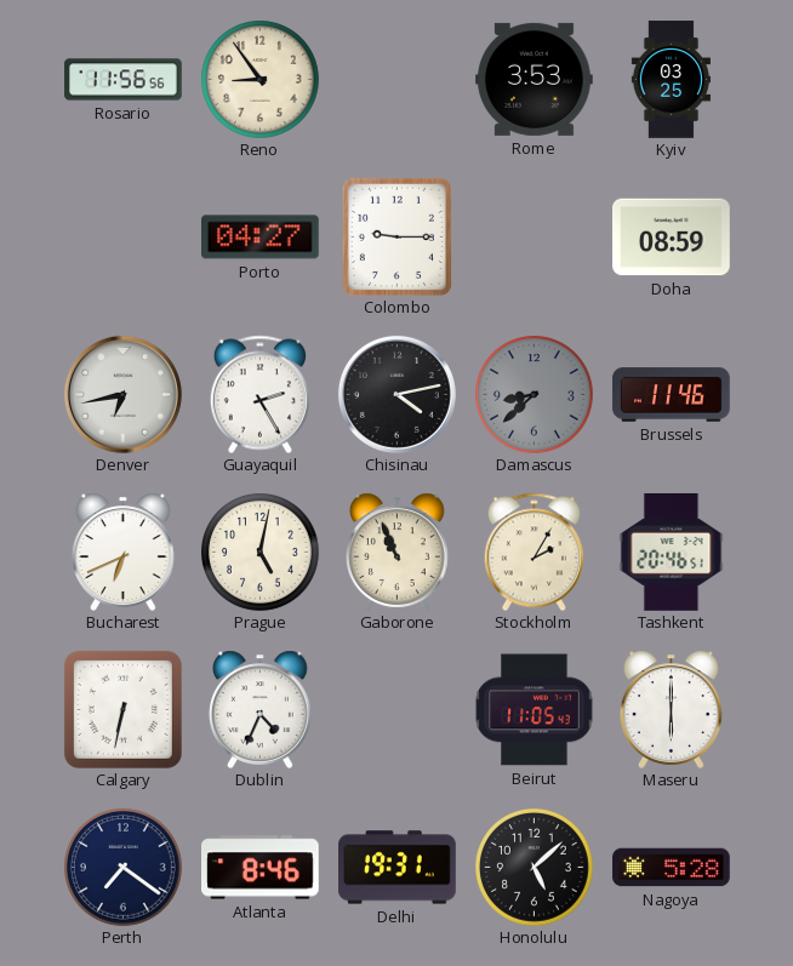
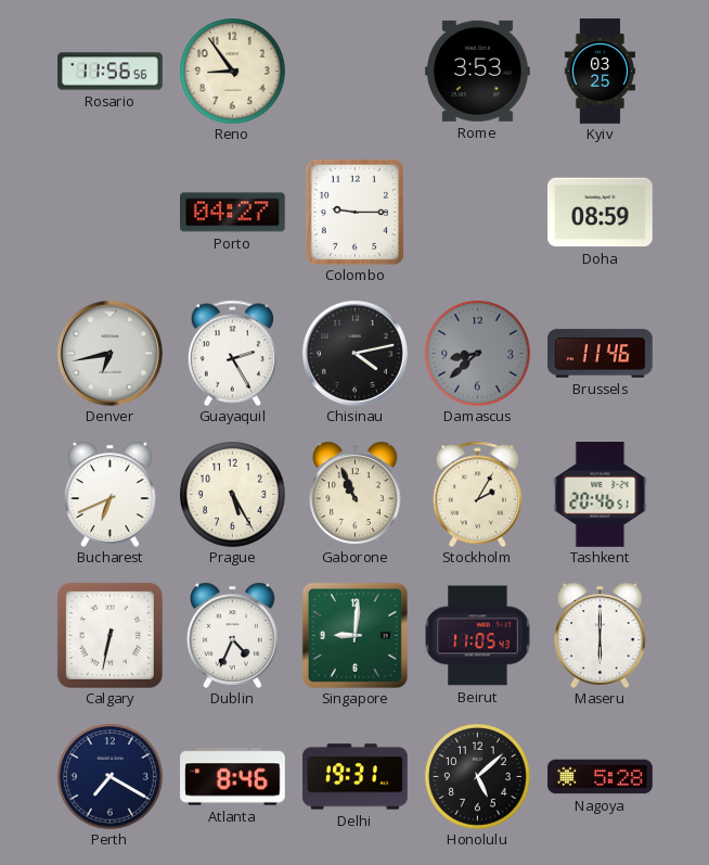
Prague: 5:02 -> 5:25
Singapore: none -> 9:01
Perth: 7:21 -> 7:20
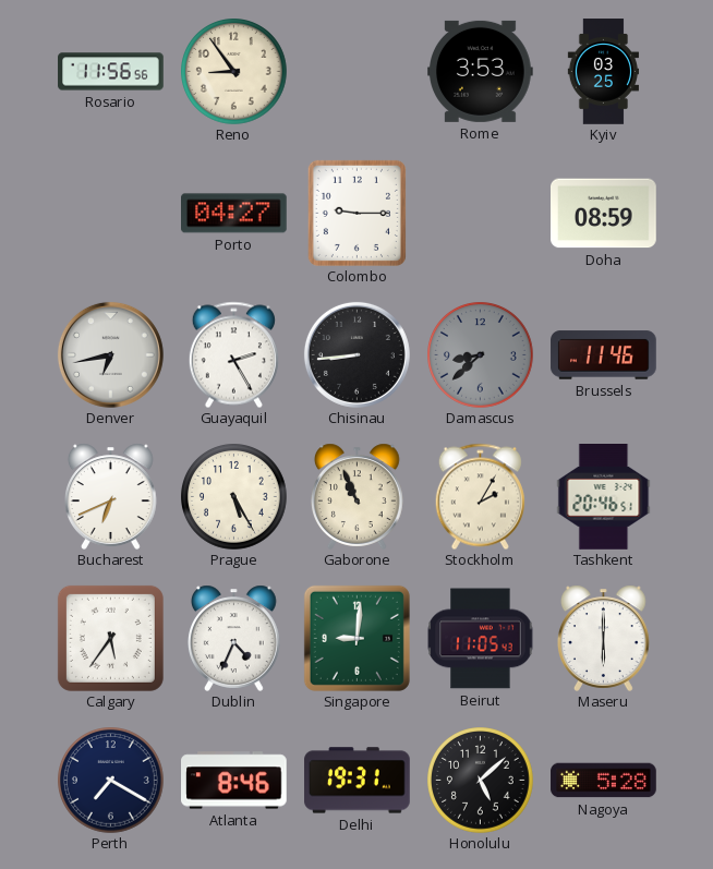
Chisinau: 4:13 -> 8:44
Calgary: 6:32 -> 5:36
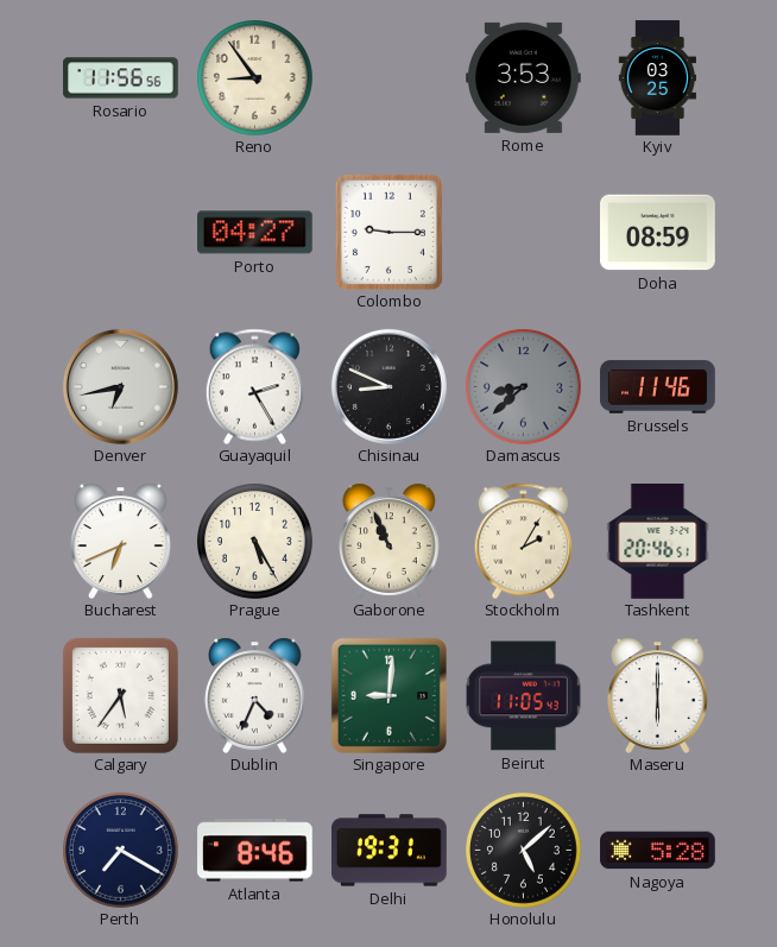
Chisinau: 8:44 -> 8:49
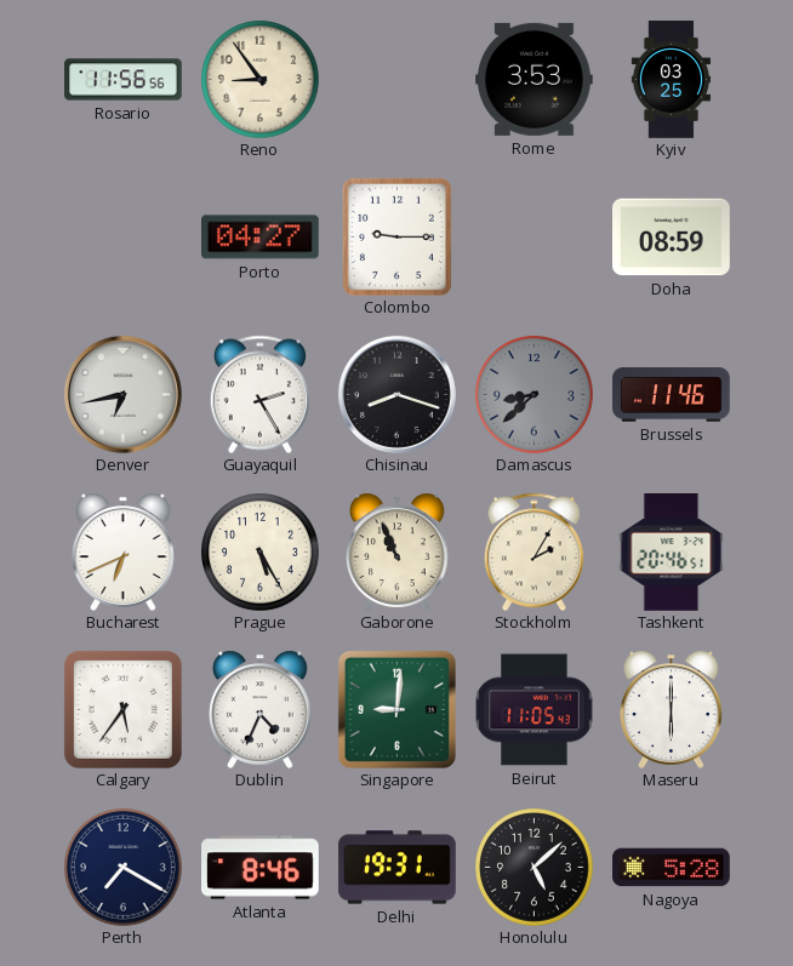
Chisinau: 8:49 -> 8:18
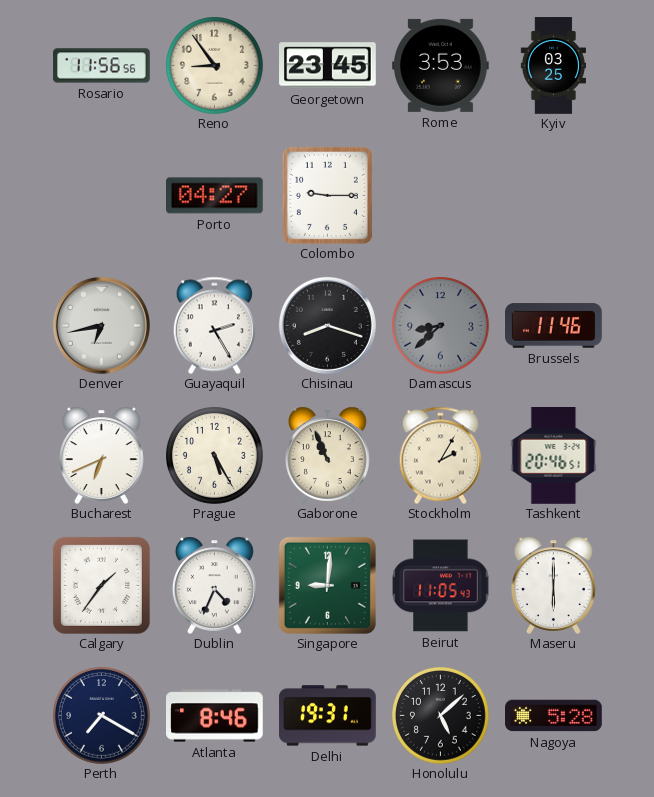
Georgetown: none -> 23:45
Doha: 08:59 -> none
Calgary: 5:36 -> 1:36
